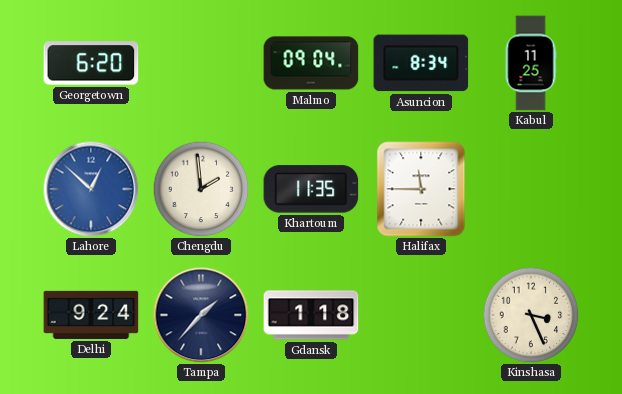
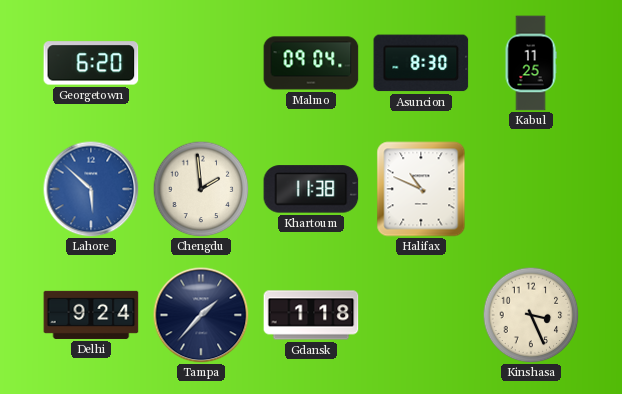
Asuncion: 8:34 -> 8:30
Lahore: 12:52 -> 5:52
Khartoum: 11:35 -> 11:38
Halifax: 11:45 -> 10:49
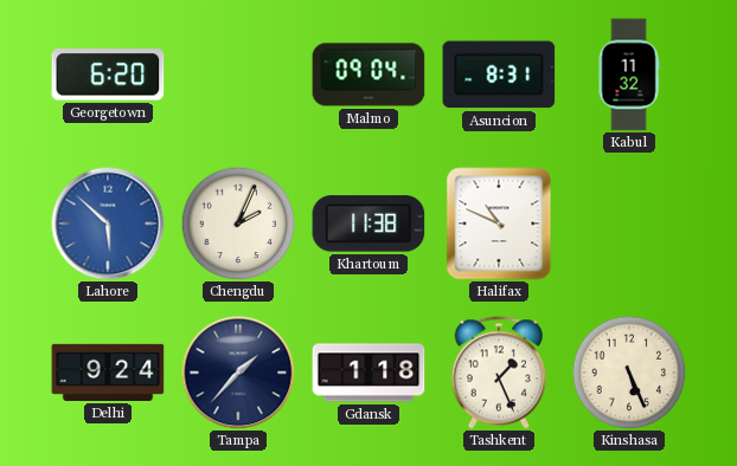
Asuncion: 8:30 -> 8:31
Kabul: 11:25 -> 11:32
Chengdu: 1:59 -> 2:04
Tashkent: none -> 1:26
Kinshasa: 3:26 -> 5:26
